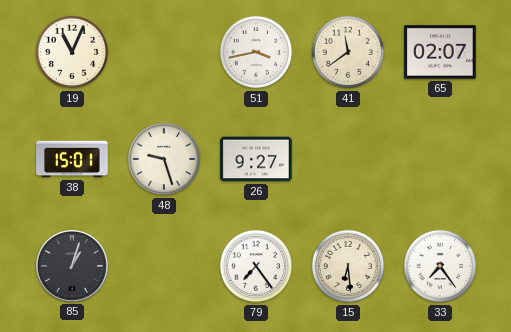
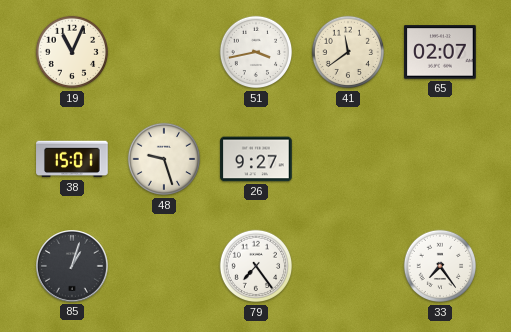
15: 6:29 -> none
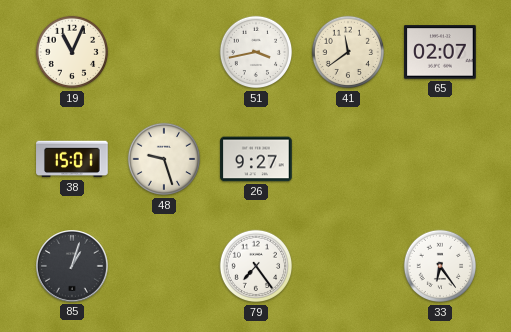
33: 7:24 -> 6:24
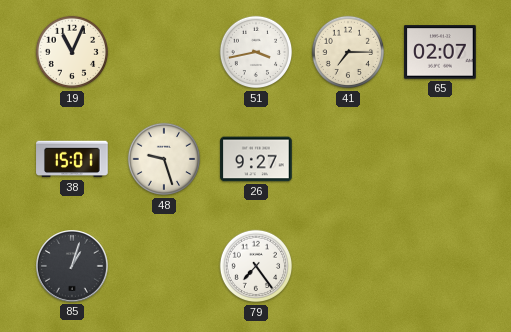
41: 11:39 -> 7:15
33: 6:24 -> none
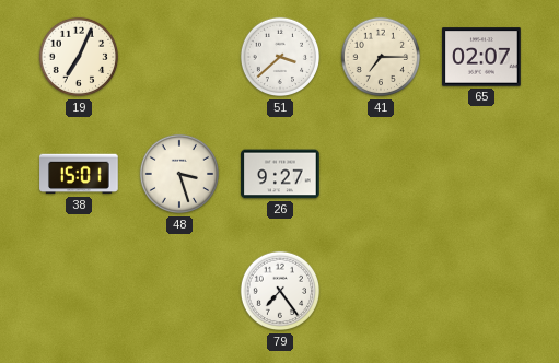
19: 11:04 -> 7:04
51: 3:43 -> 3:38
48: 9:27 -> 3:27
85: 1:03 -> none
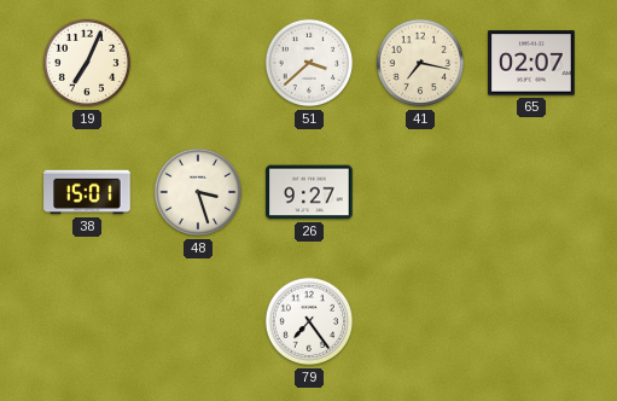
41: 7:15 -> 7:17
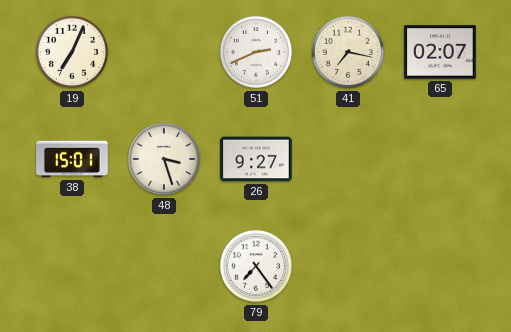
51: 3:38 -> 2:41
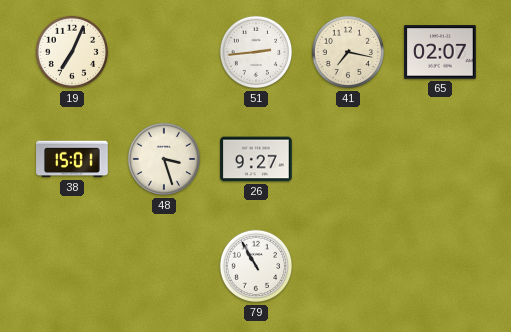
51: 2:41 -> 2:44
79: 7:24 -> 10:55
